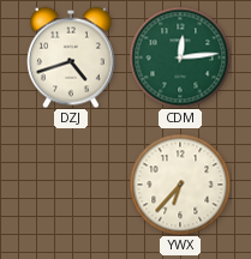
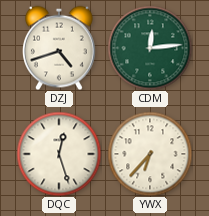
DQC: none -> 12:27
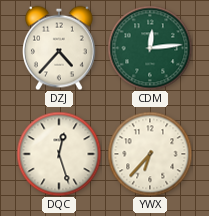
DZJ: 4:42 -> 4:37
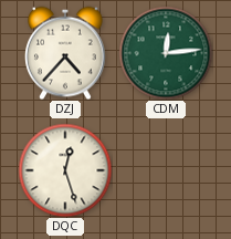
YWX: 6:37 -> none
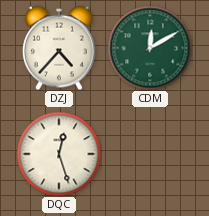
CDM: 12:14 -> 12:10
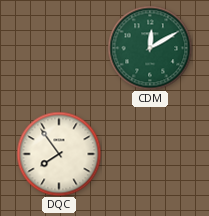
DZJ: 4:37 -> none
DQC: 12:27 -> 7:54
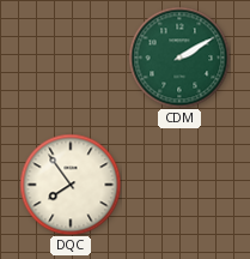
CDM: 12:10 -> 2:10
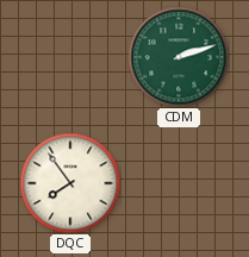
CDM: 2:10 -> 2:12
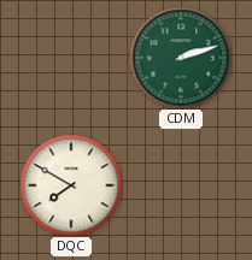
DQC: 7:54 -> 7:50
